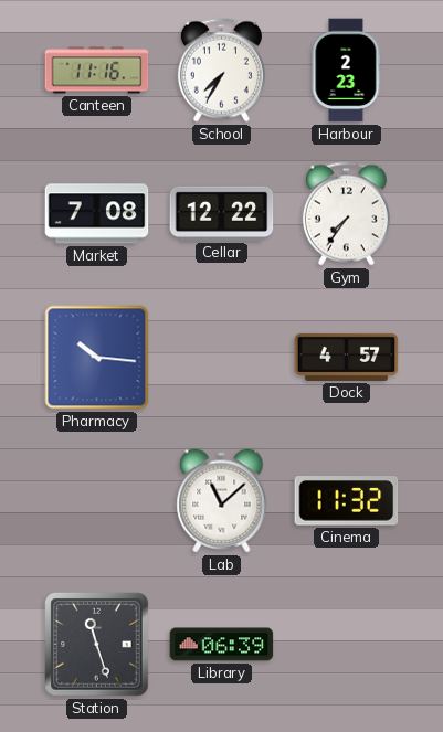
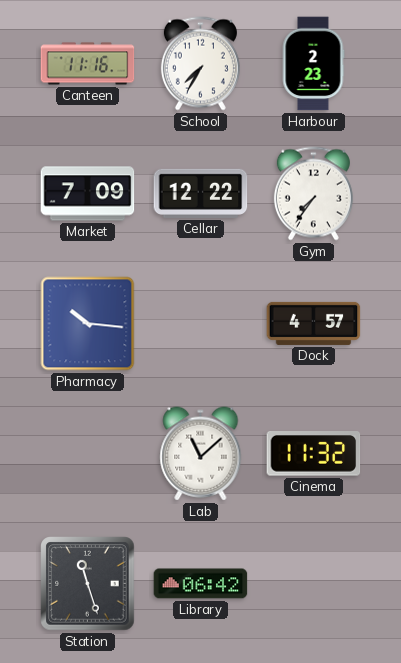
Market: 7:08 -> 7:09
Library: 06:39 -> 06:42
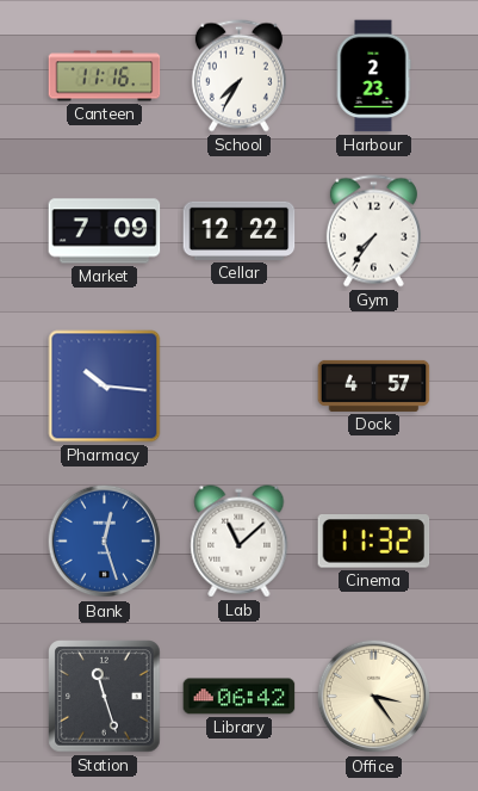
Bank: none -> 12:27
Office: none -> 3:24
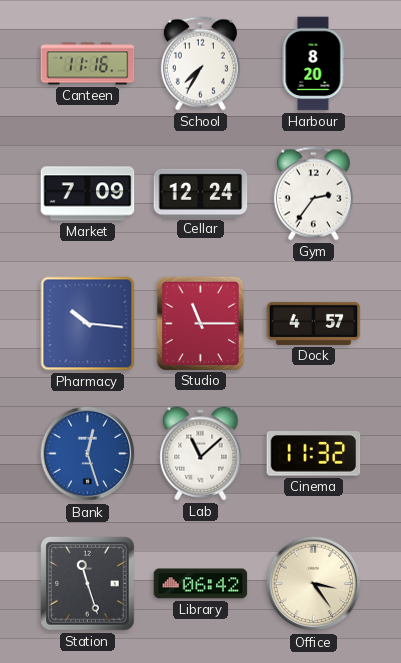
Harbour: 2:23 -> 8:20
Cellar: 12:22 -> 12:24
Gym: 7:36 -> 2:36
Studio: none -> 11:15
